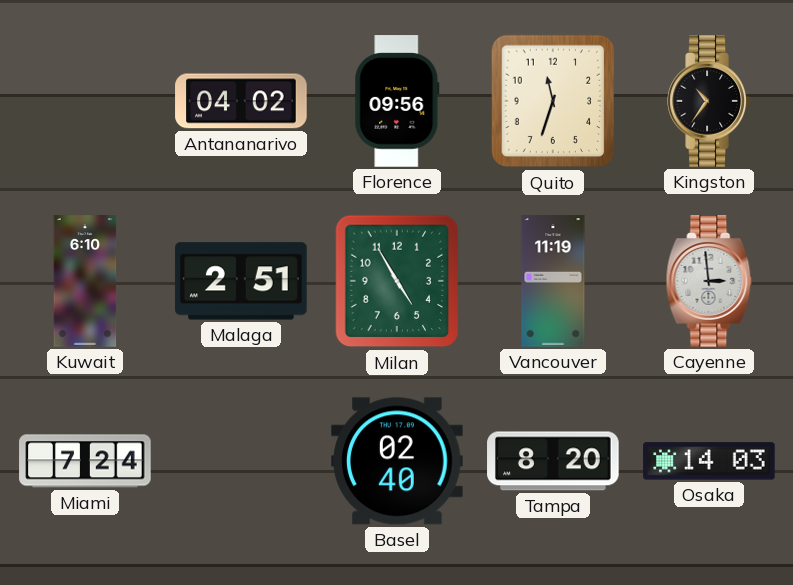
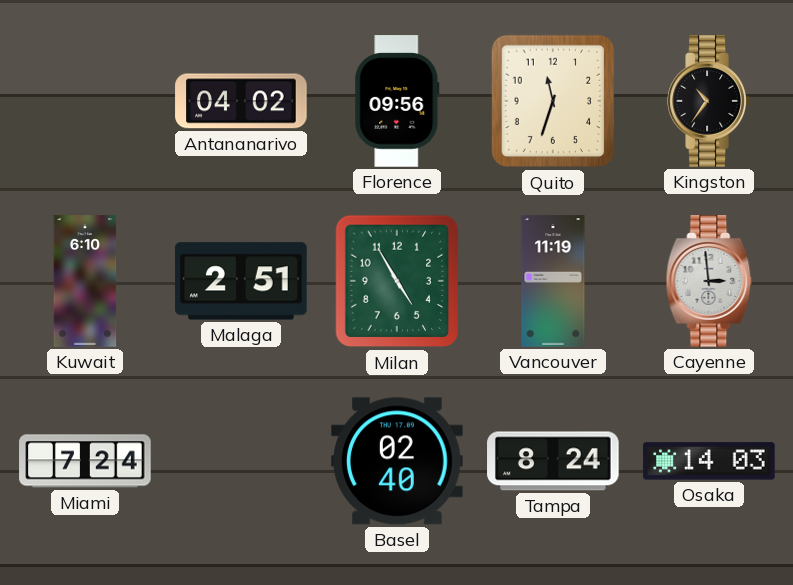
Tampa: 8:20 -> 8:24
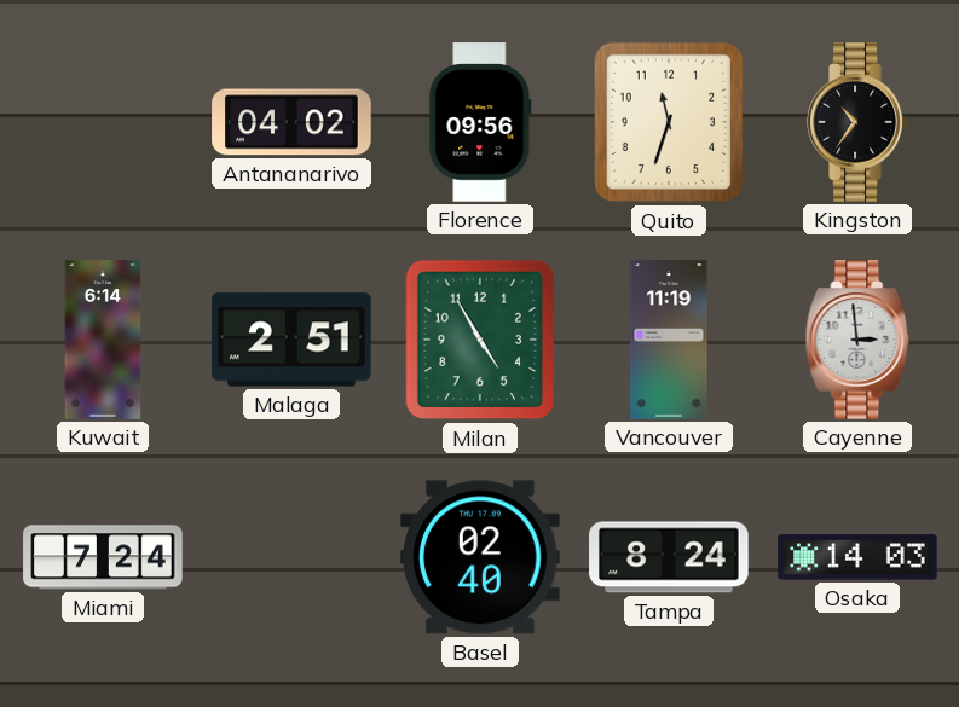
Kuwait: 6:10 -> 6:14
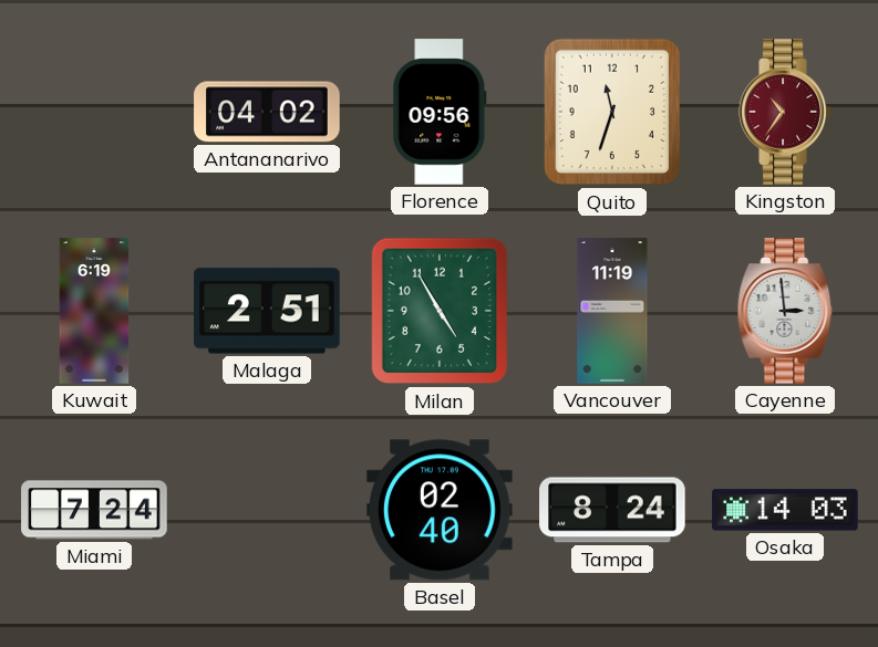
Kingston dial: black -> burgundy
Kuwait: 6:14 -> 6:19
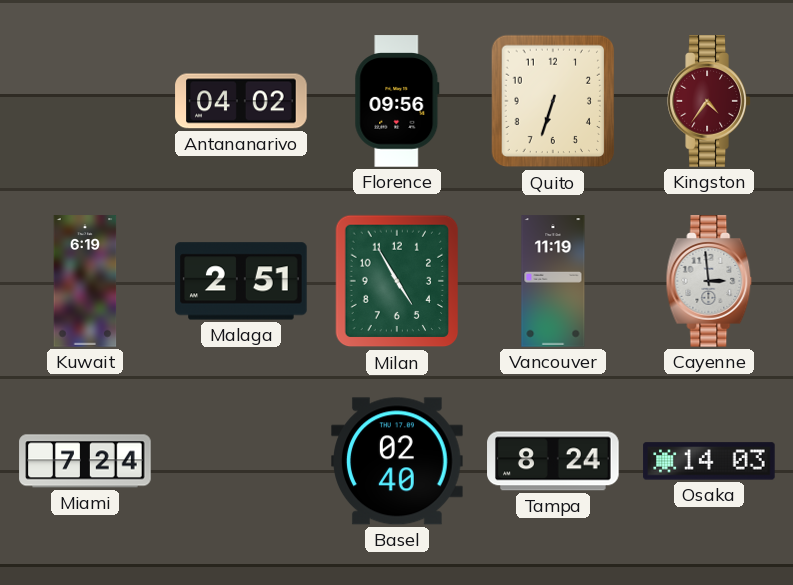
Quito: 11:33 -> 6:33
Kingston: 10:36 -> 4:36
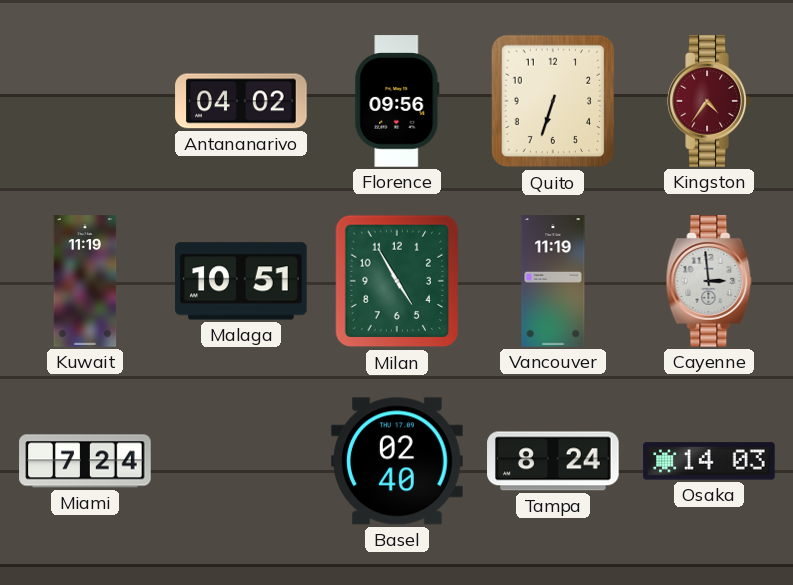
Kuwait: 6:19 -> 11:19
Malaga: 2:51 -> 10:51
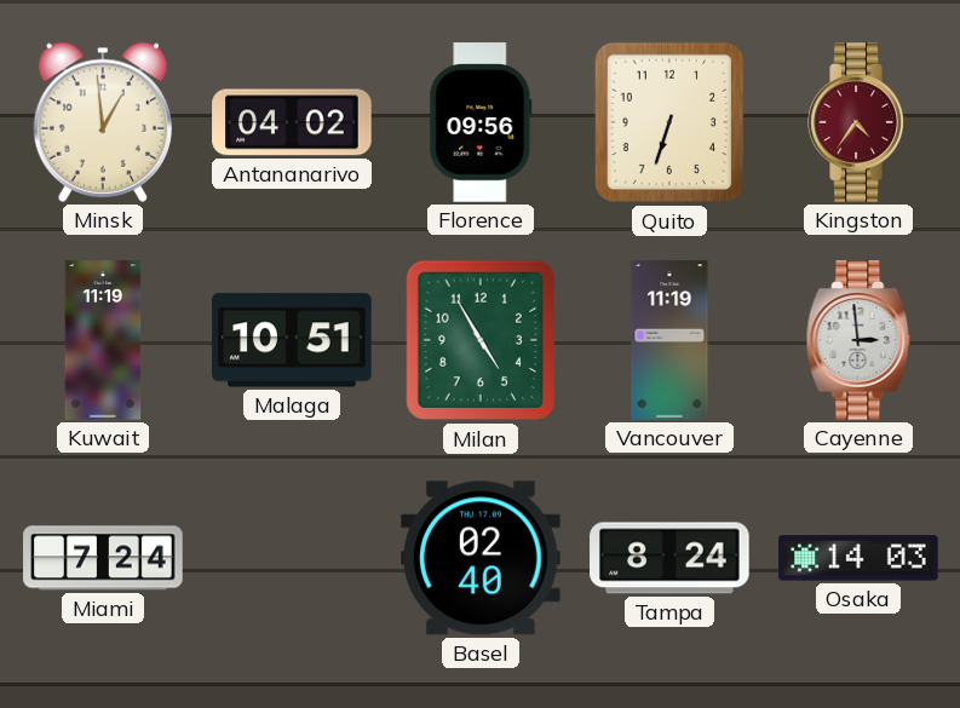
Minsk: none -> 12:59
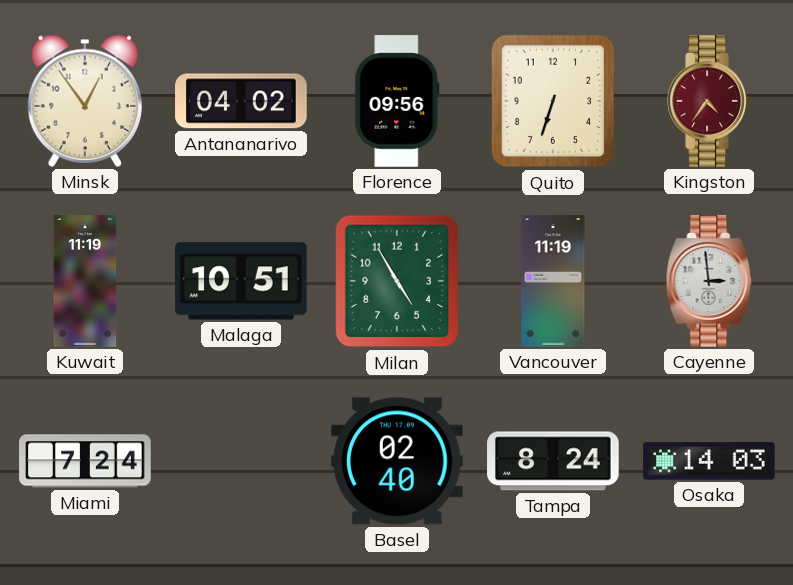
Minsk: 12:59 -> 12:54
